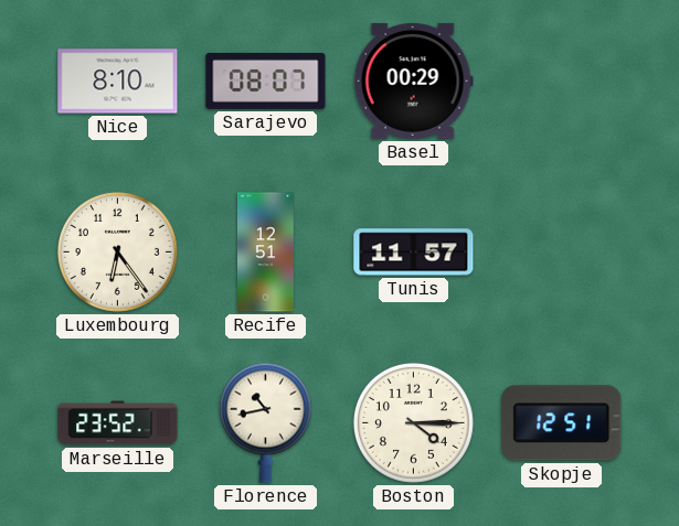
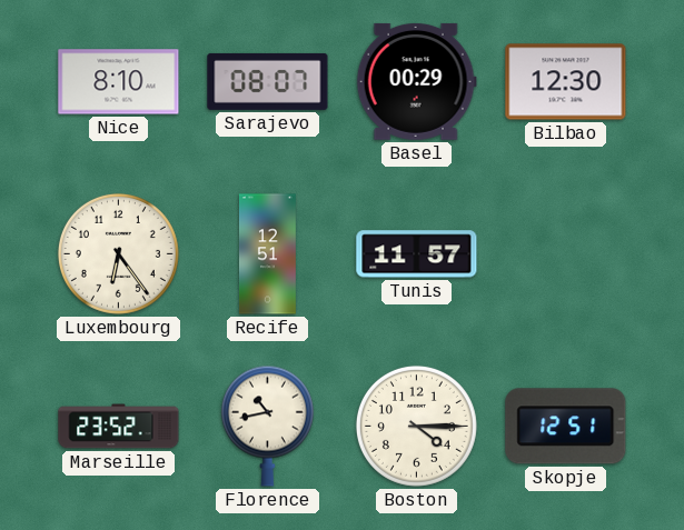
Bilbao: none -> 12:30
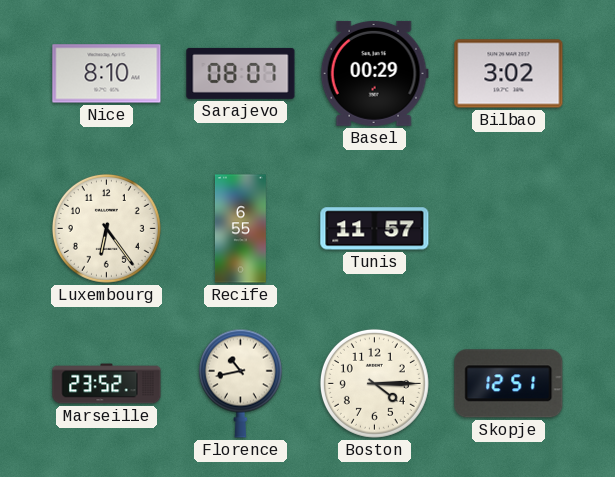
Bilbao: 12:30 -> 3:02
Recife: 12:51 -> 6:55
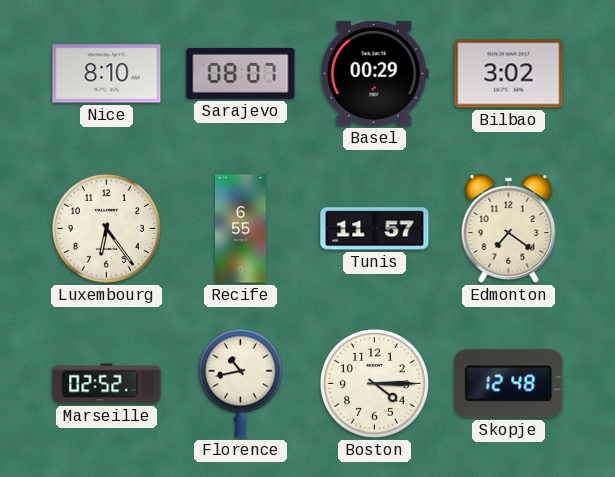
Edmonton: none -> 7:21
Marseille: 23:52 -> 02:52
Skopje: 12:51 -> 12:48
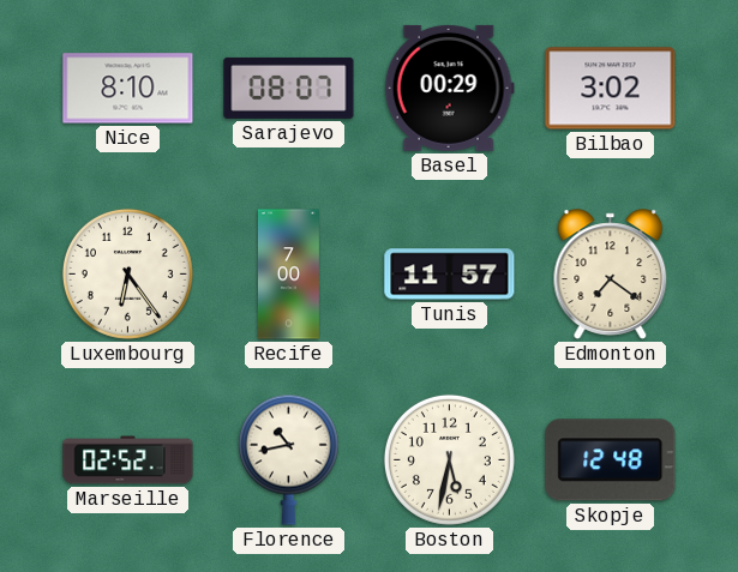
Recife: 6:55 -> 7:00
Boston: 4:15 -> 5:32
